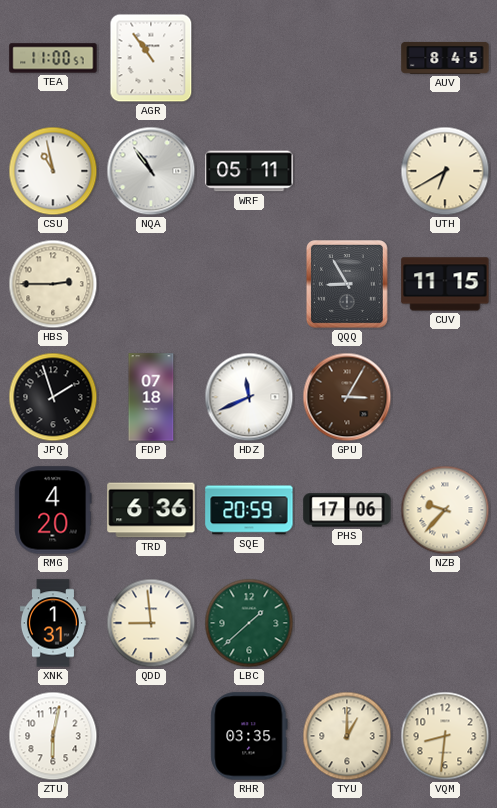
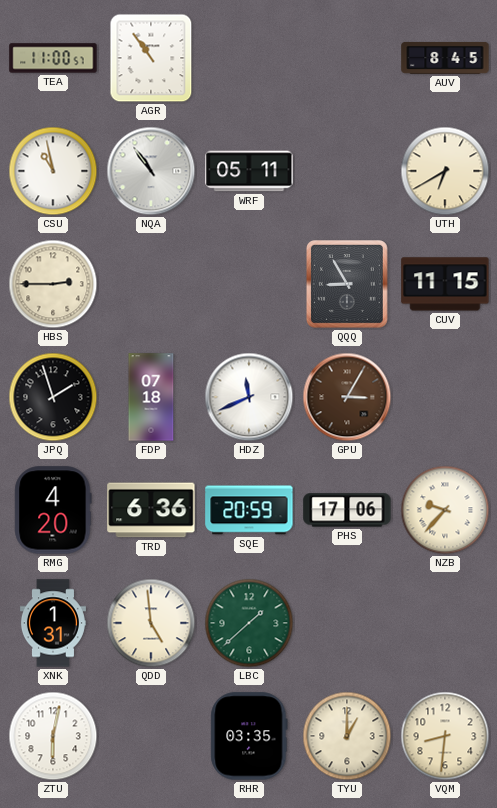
QDD: 8:59 -> 4:59
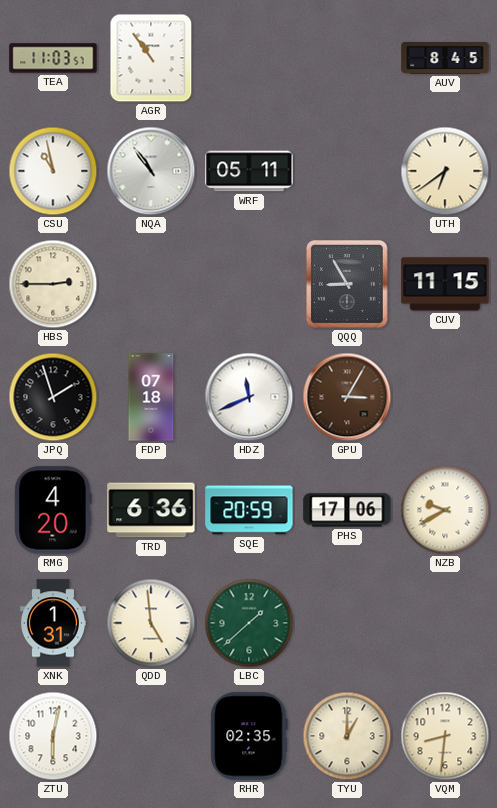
TEA: 11:00 -> 11:03
UTH: 6:40 -> 6:39
NZB: 9:37 -> 9:40
RHR: 03:35 -> 02:35
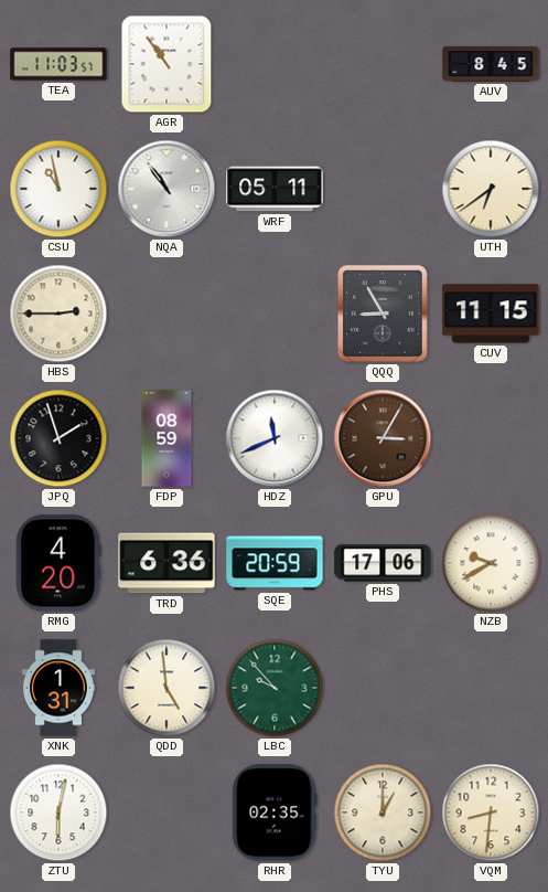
FDP: 07:18 -> 08:59
LBC: 1:38 -> 9:53
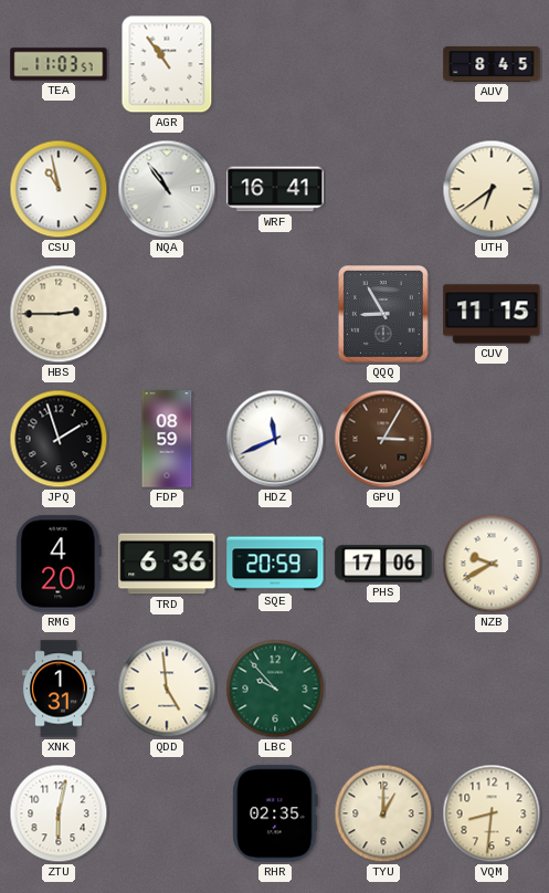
WRF: 05:11 -> 16:41
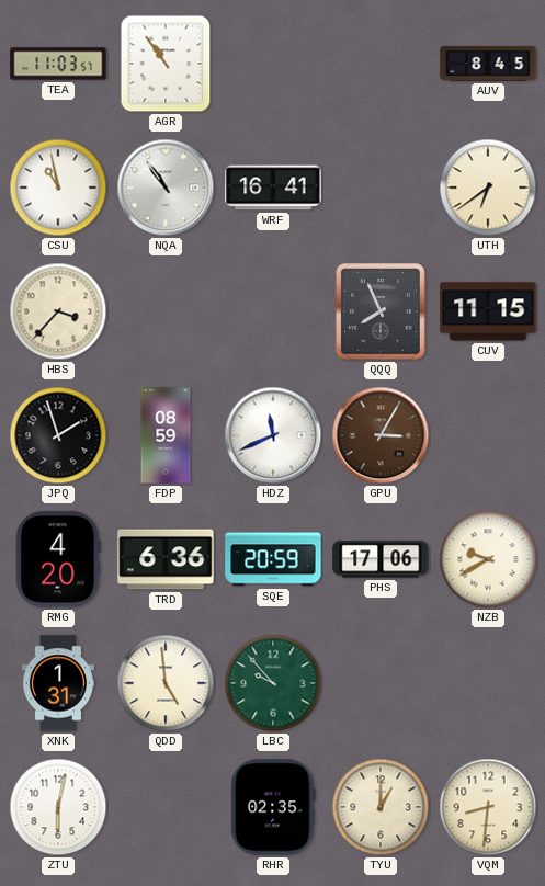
HBS: 2:45 -> 3:37
QQQ: 8:55 -> 7:56
